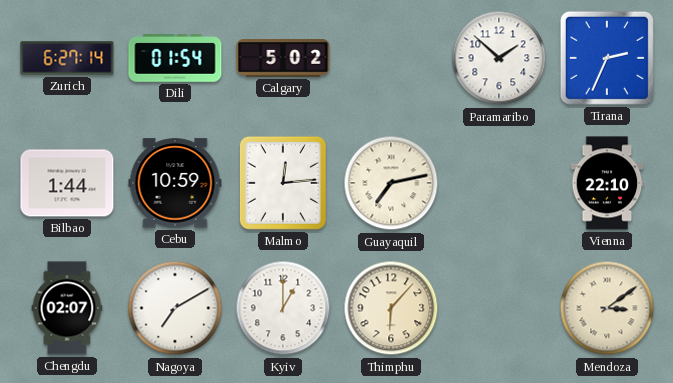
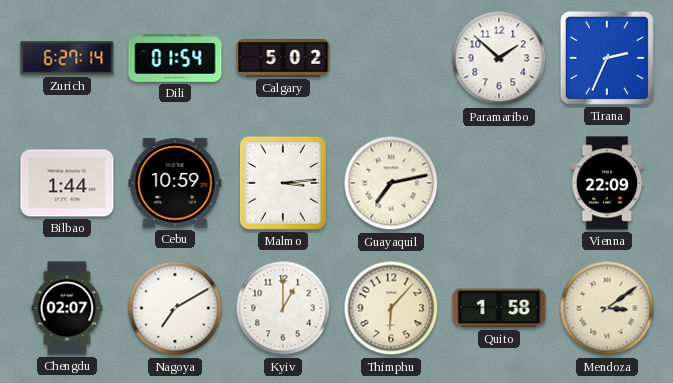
Malmo: 12:14 -> 3:14
Vienna: 22:10 -> 22:09
Quito: none -> 1:58
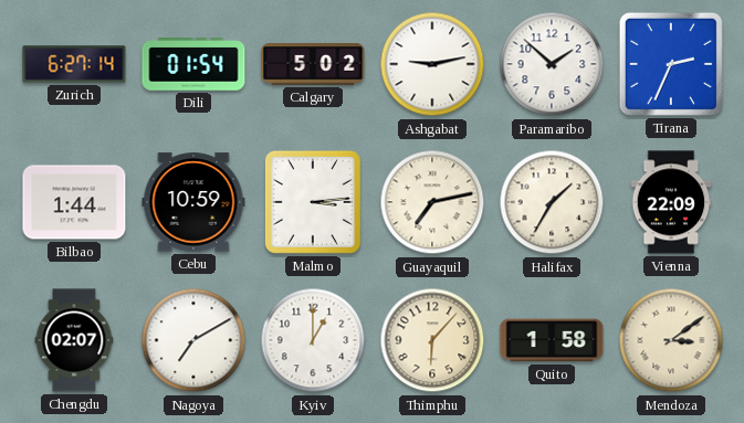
Ashgabat: none -> 9:13
Halifax: none -> 1:35
